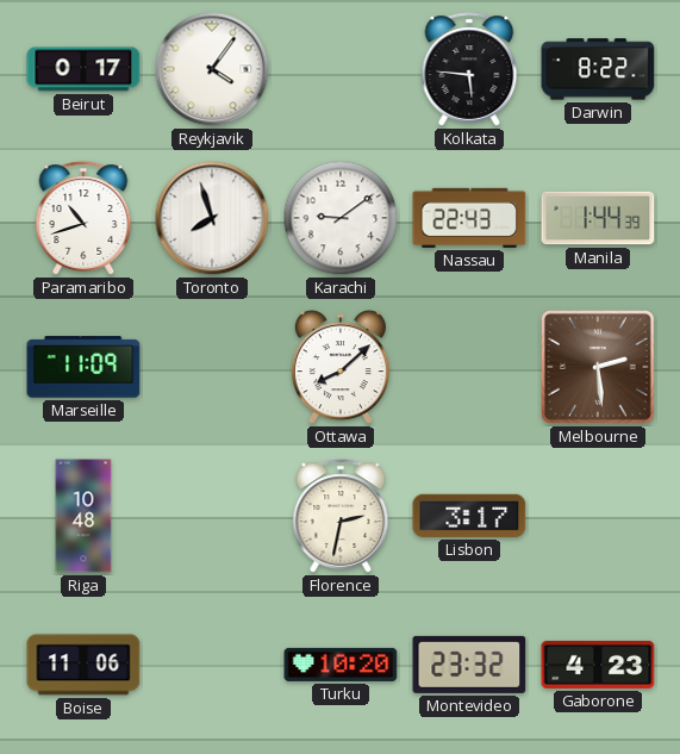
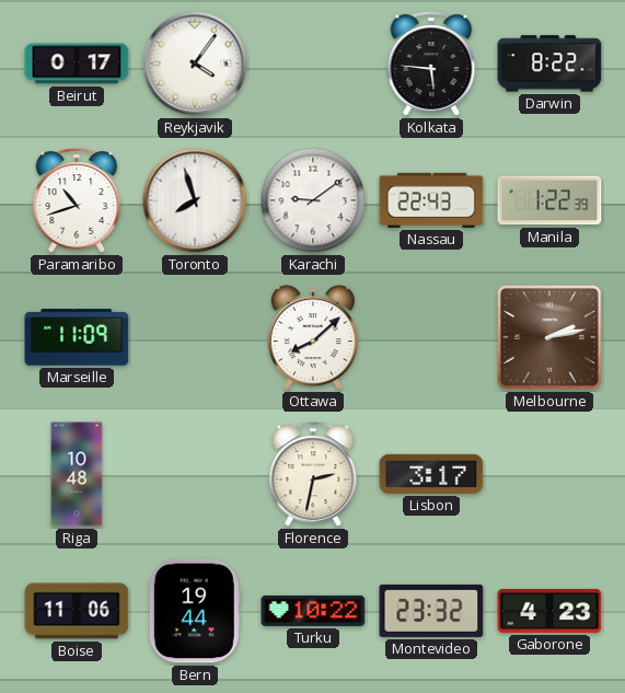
Manila: 1:44 -> 1:22
Melbourne: 2:29 -> 2:13
Bern: none -> 19:44
Turku: 10:20 -> 10:22
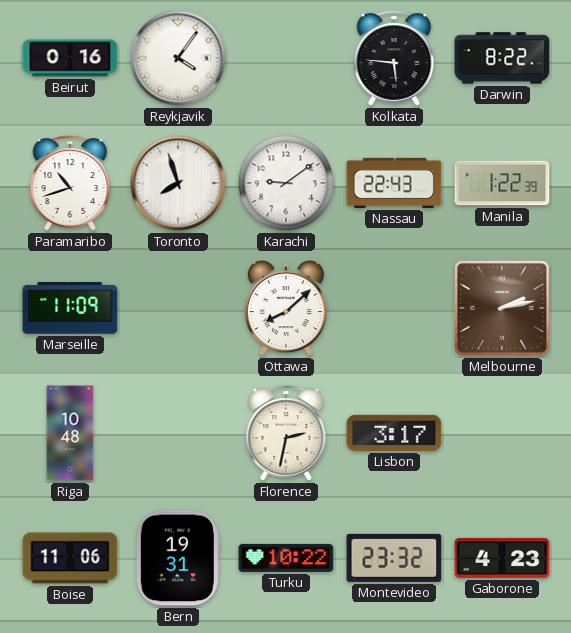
Beirut: 0:17 -> 0:16
Bern: 19:44 -> 19:31
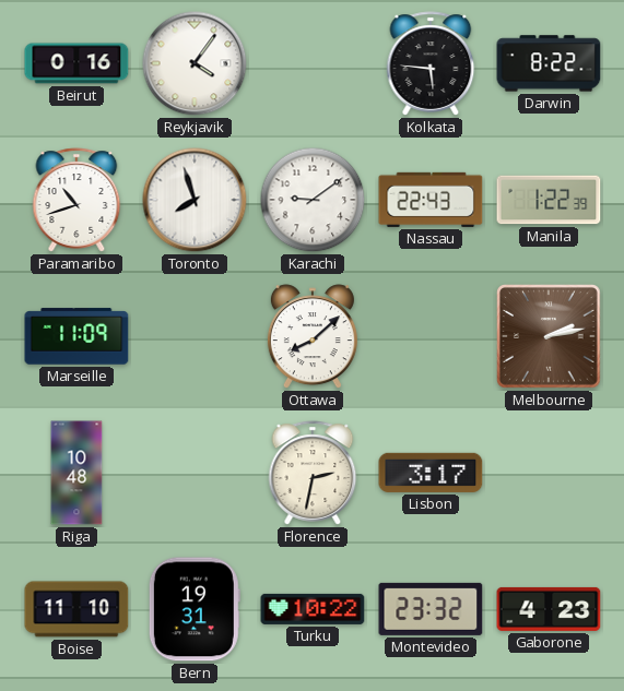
Boise: 11:06 -> 11:10
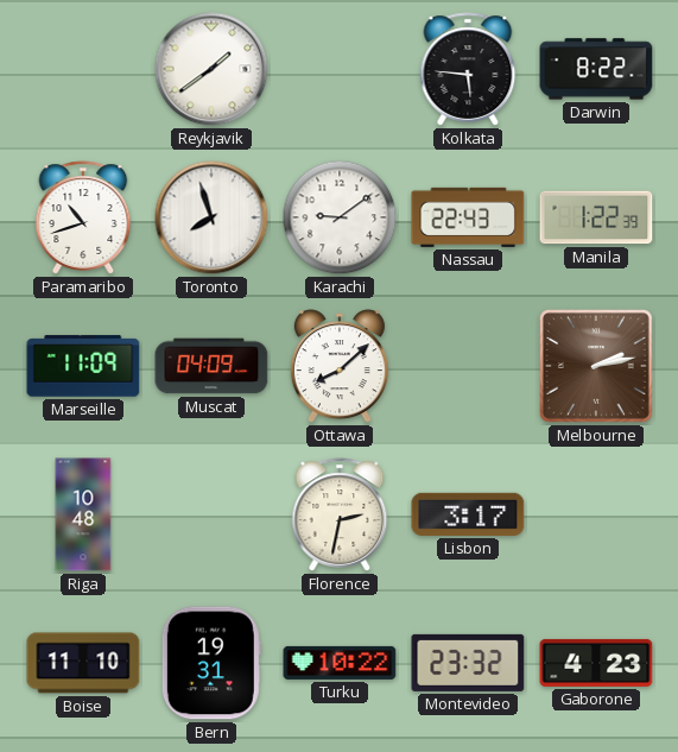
Beirut: 0:16 -> none
Reykjavik: 4:06 -> 1:39
Muscat: none -> 04:09
